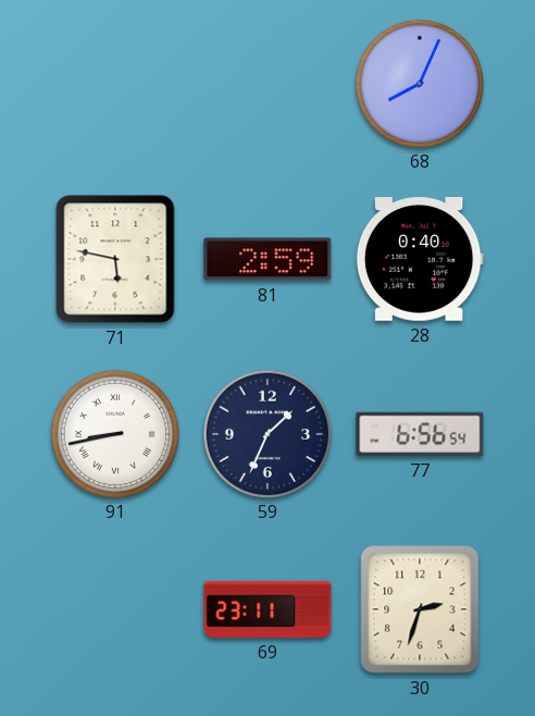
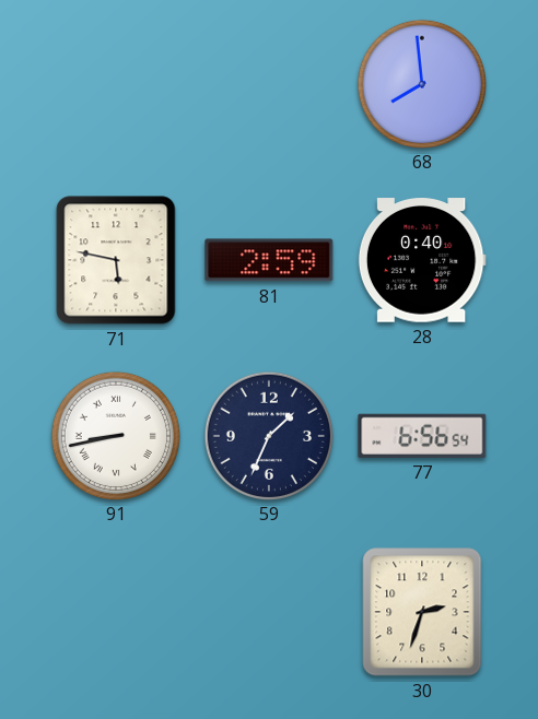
68: 8:04 -> 7:59
69: 23:11 -> none
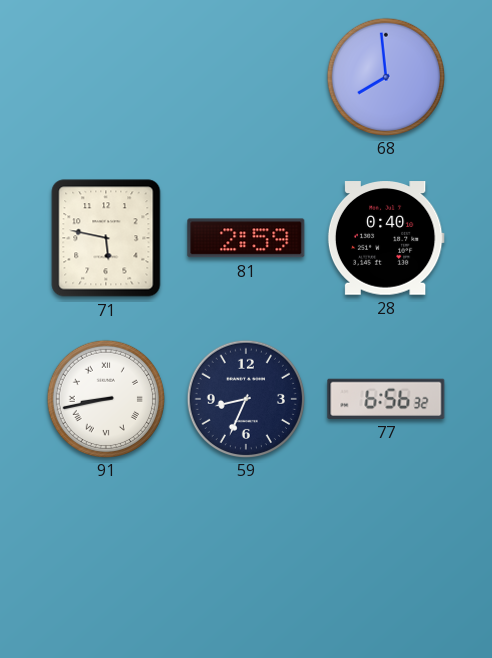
59: 1:34 -> 8:34
77: 6:56:54 -> 6:56:32
30: 2:33 -> none
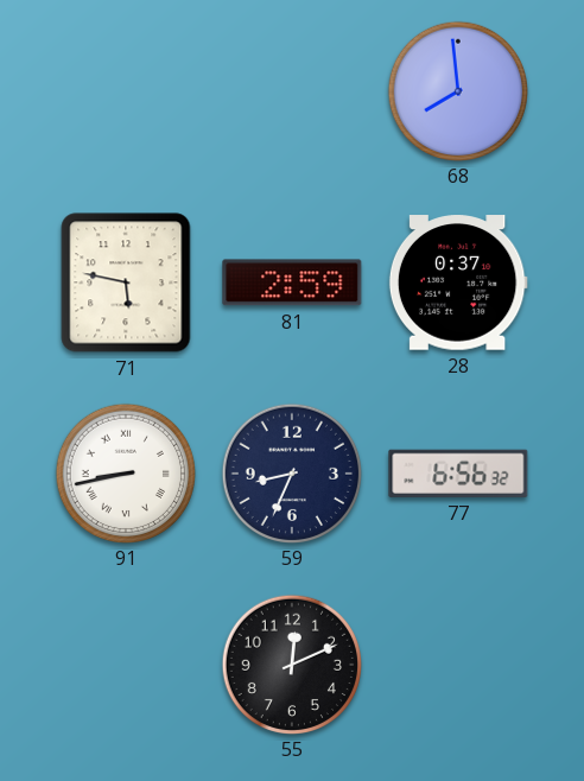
28: 0:40 -> 0:37
55: none -> 12:11
